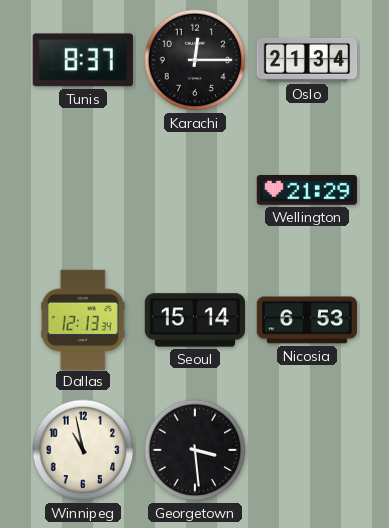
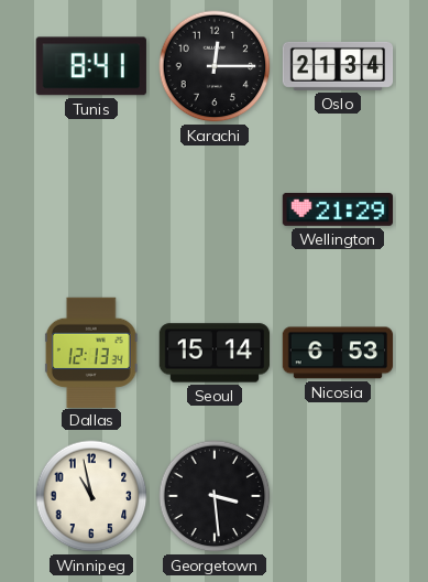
Tunis: 8:37 -> 8:41
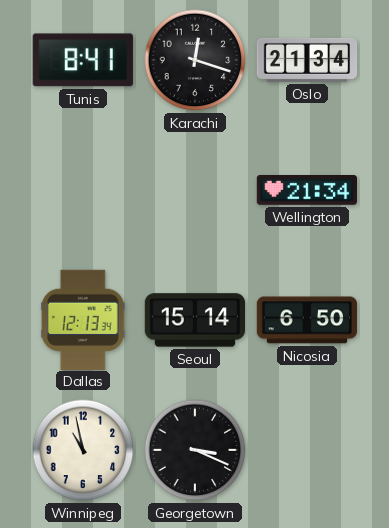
Karachi: 12:15 -> 12:18
Wellington: 21:29 -> 21:34
Nicosia: 6:53 -> 6:50
Georgetown: 3:29 -> 3:19
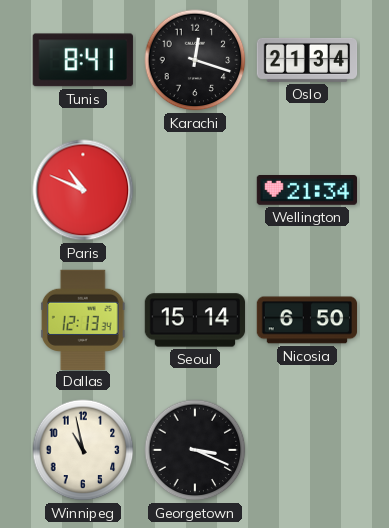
Paris: none -> 10:49
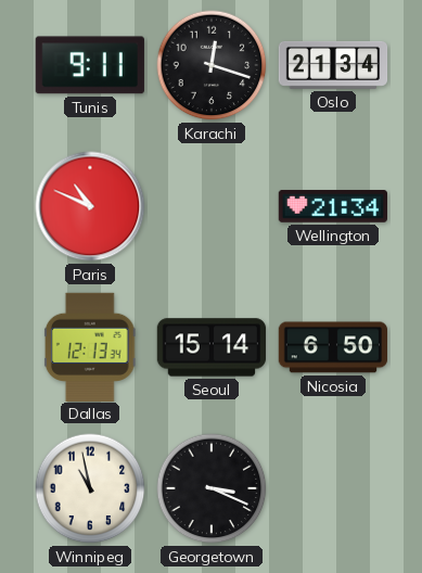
Tunis: 8:41 -> 9:11
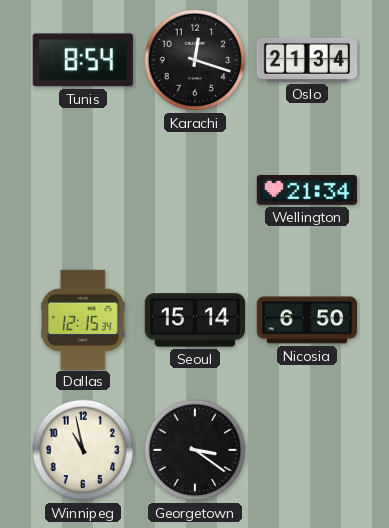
Tunis: 9:11 -> 8:54
Paris: 10:49 -> none
Dallas: 12:13 -> 12:15
Georgetown: 3:19 -> 3:21
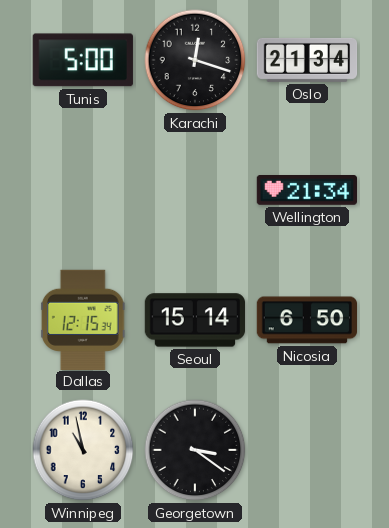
Tunis: 8:54 -> 5:00
